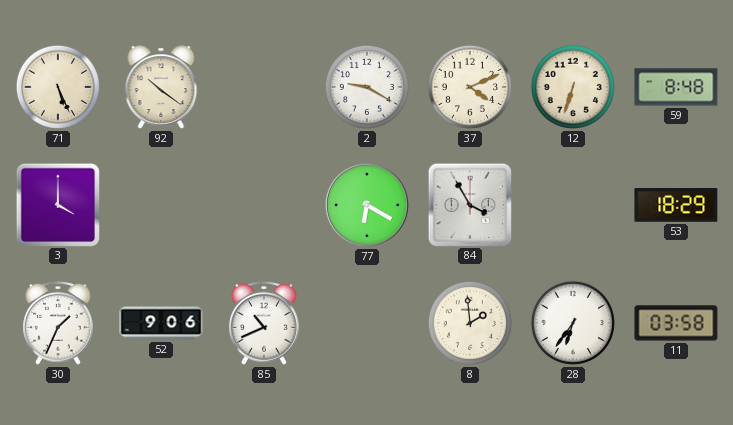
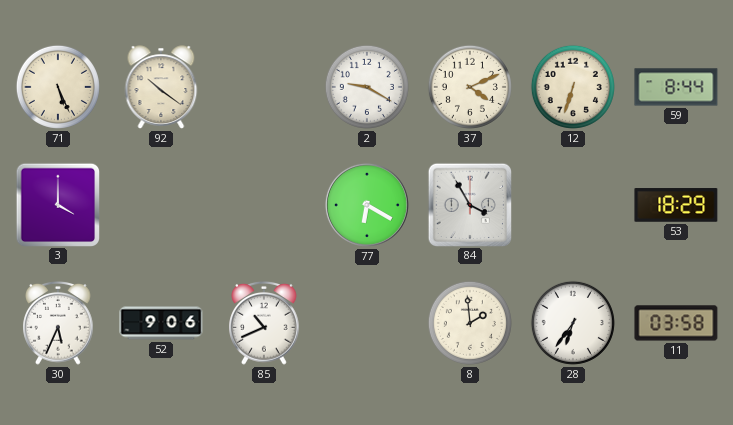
59: 8:48 -> 8:44
30: 1:34 -> 5:34
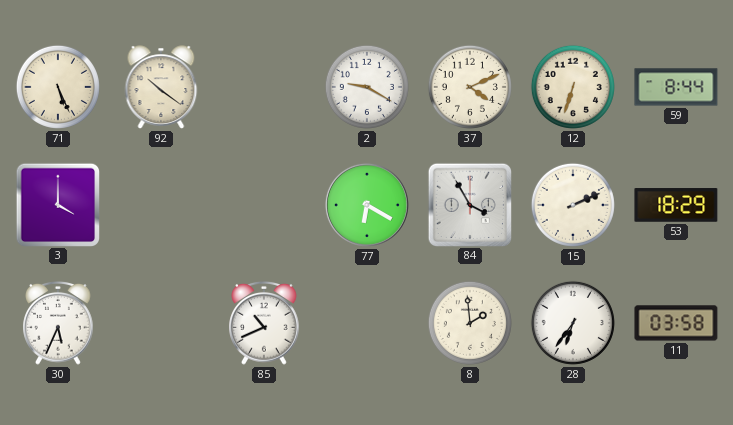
15: none -> 2:11
52: 9:06 -> none
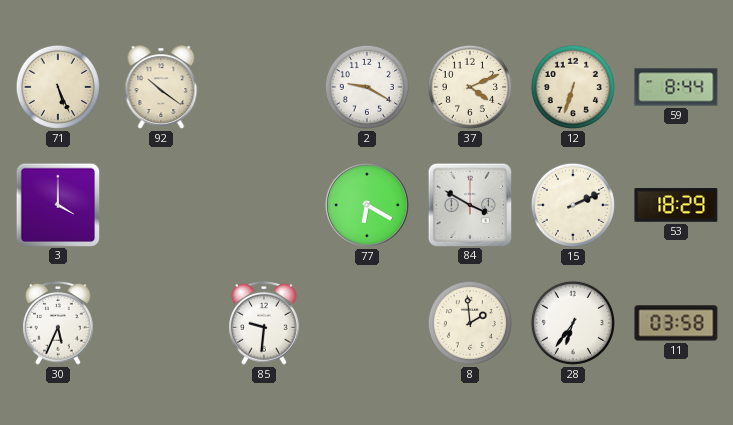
84: 3:55 -> 3:50
85: 10:41 -> 9:31
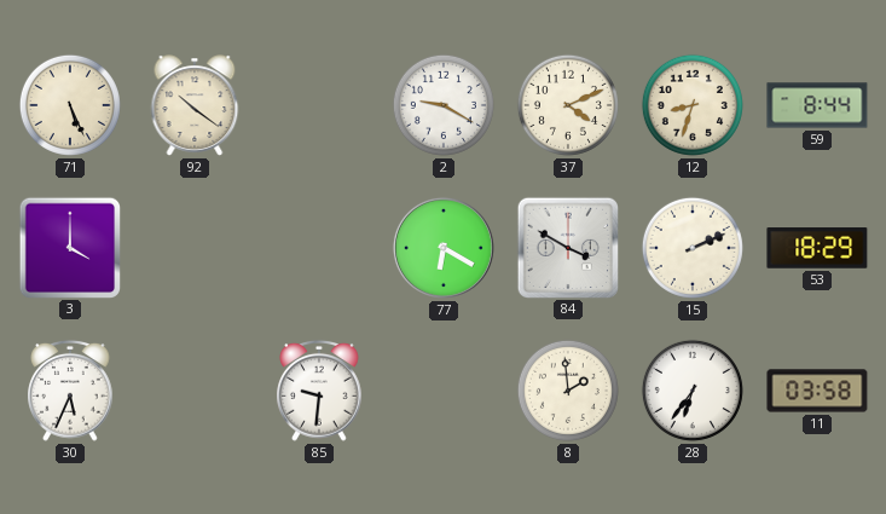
12: 6:33 -> 8:33
